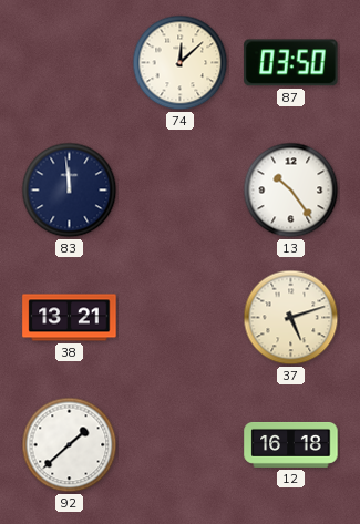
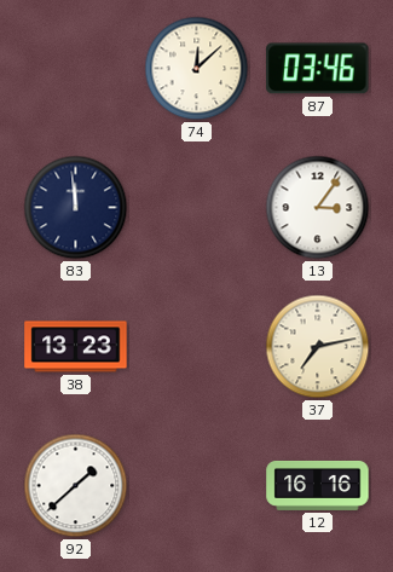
87: 03:50 -> 03:46
13: 10:24 -> 3:06
38: 13:21 -> 13:23
37: 5:12 -> 7:13
12: 16:18 -> 16:16
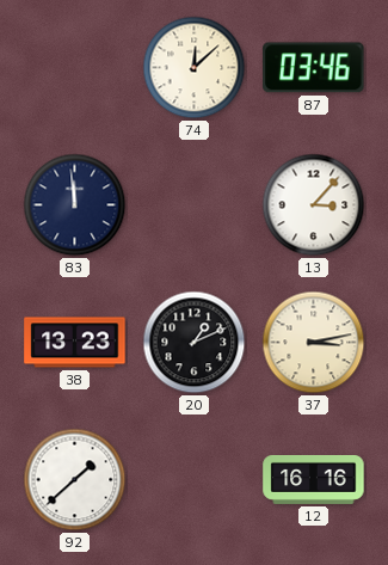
13: 3:06 -> 3:07
20: none -> 1:11
37: 7:13 -> 3:13
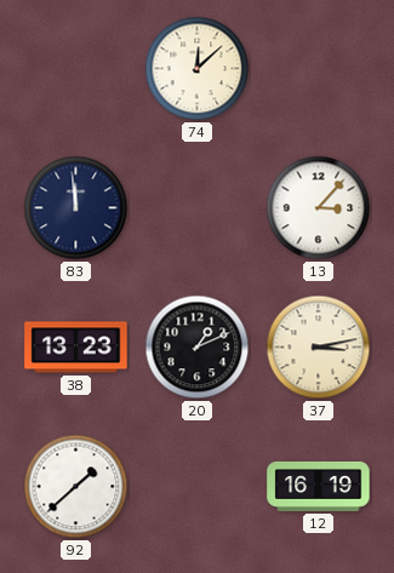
87: 03:46 -> none
12: 16:16 -> 16:19
